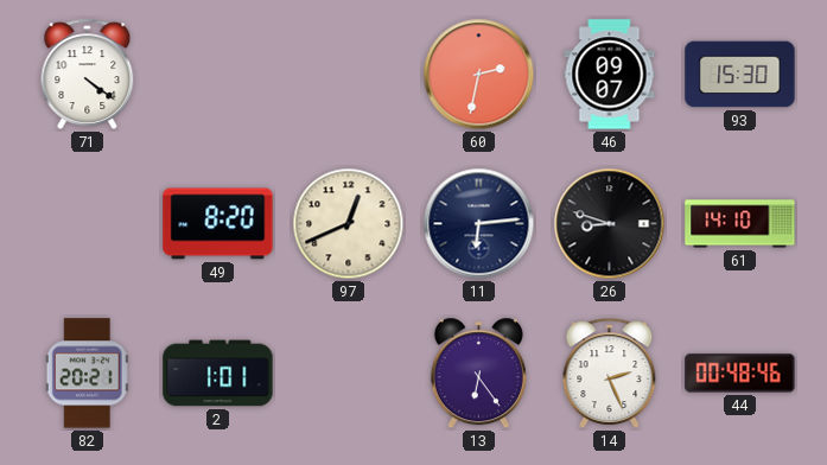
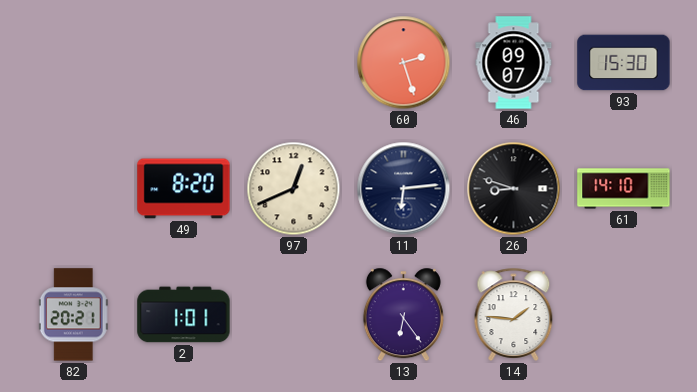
71: 4:21 -> none
60: 2:32 -> 2:27
14: 2:26 -> 1:46
44: 00:48 -> none
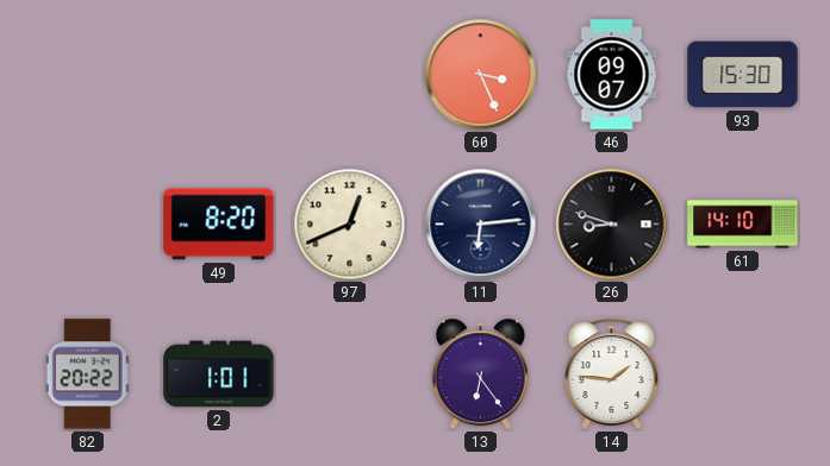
60: 2:27 -> 3:26
82: 20:21 -> 20:22
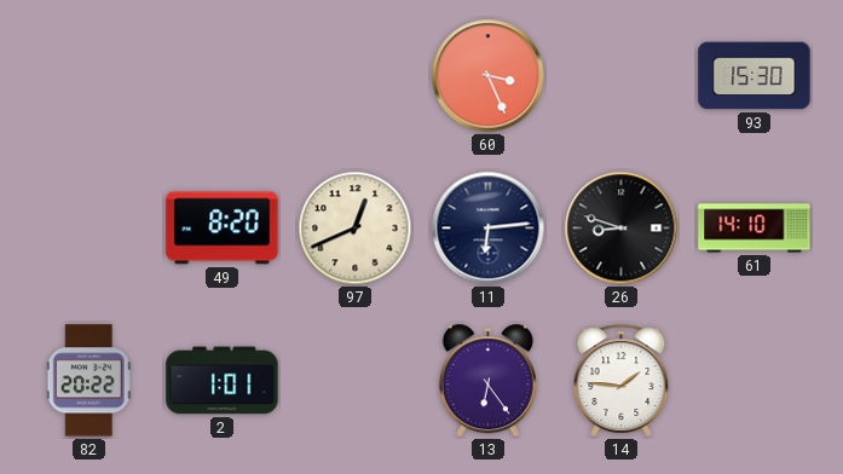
46: 09:07 -> none
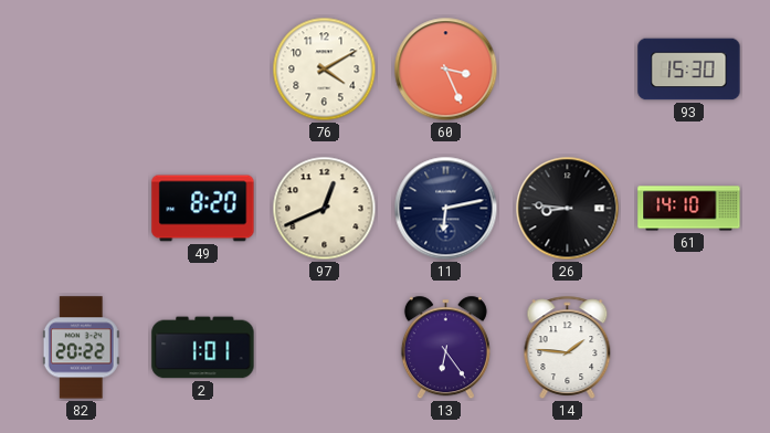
76: none -> 4:10
11: 6:14 -> 6:13
26: 8:48 -> 8:46
